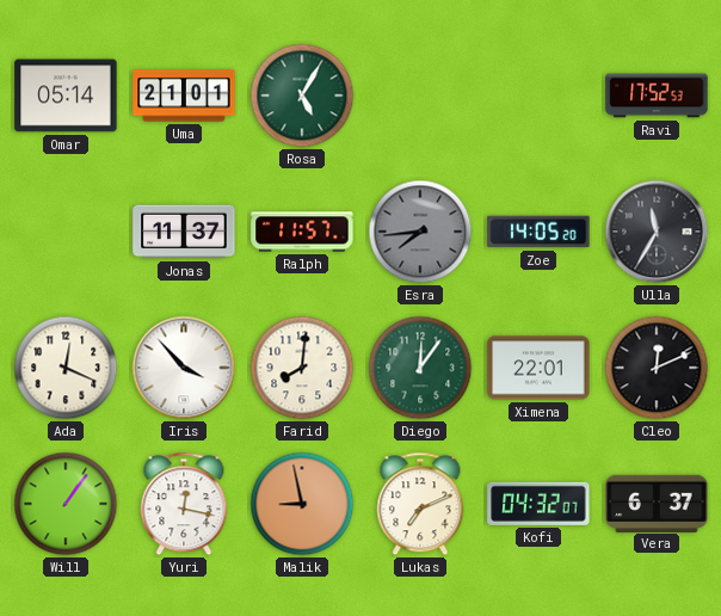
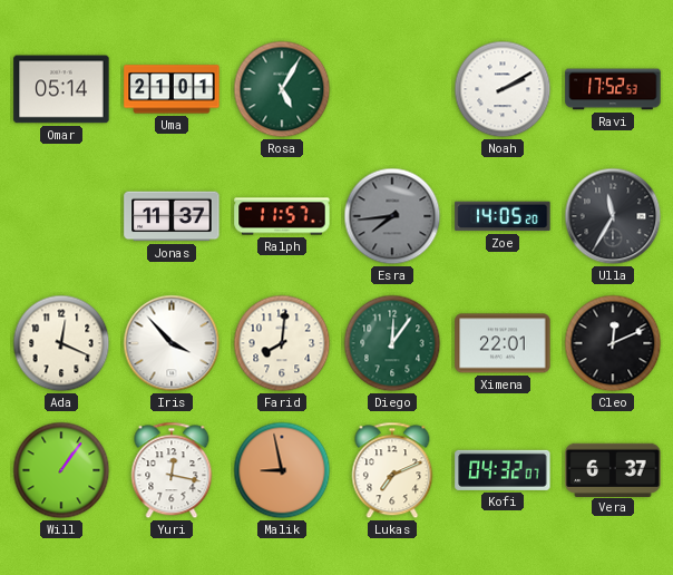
Noah: none -> 2:10
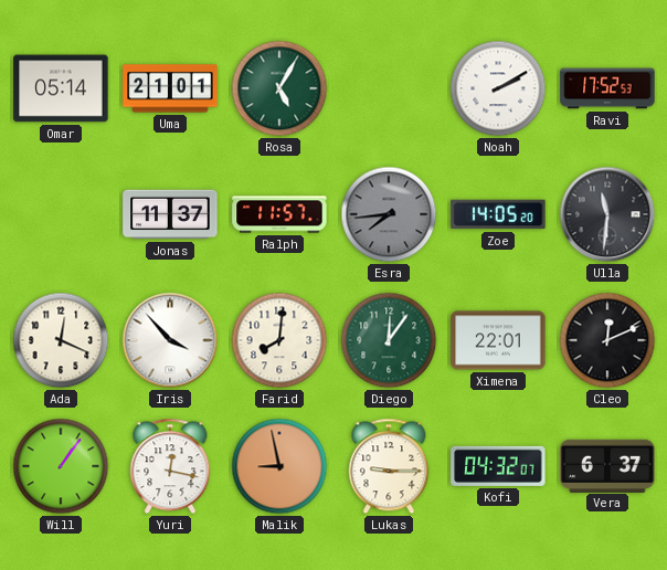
Ulla: 11:35 -> 11:31
Lukas: 7:11 -> 9:15
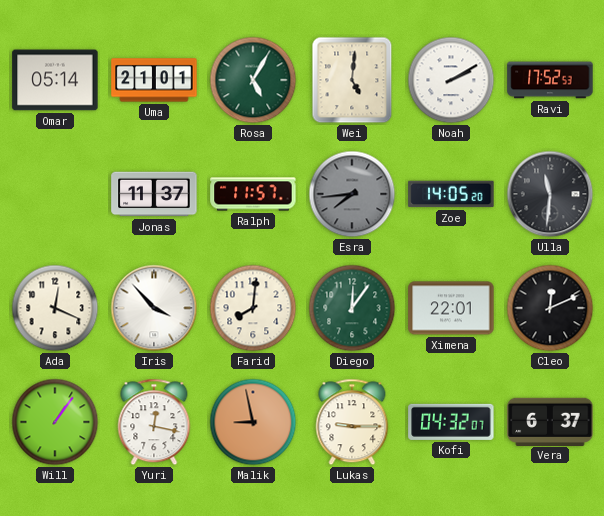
Wei: none -> 5:01
